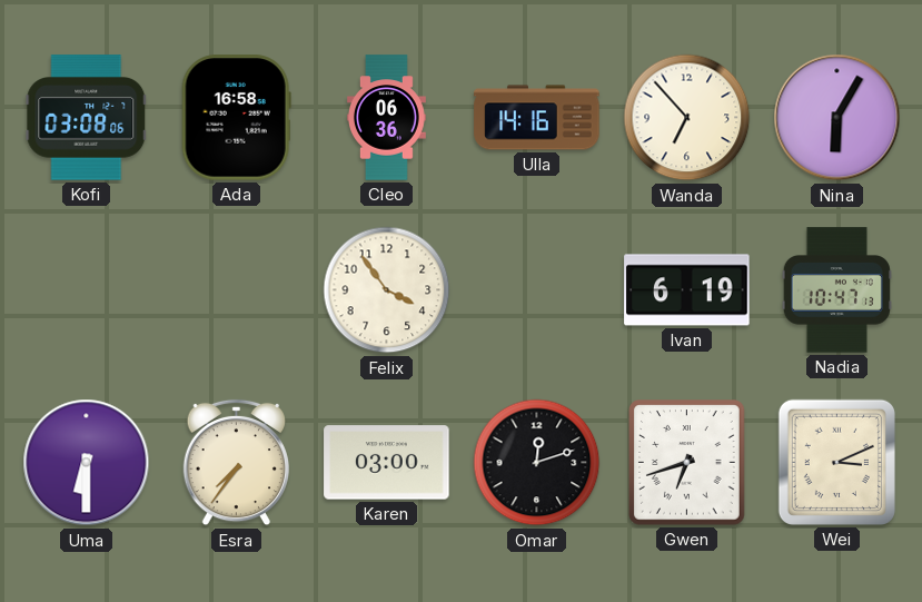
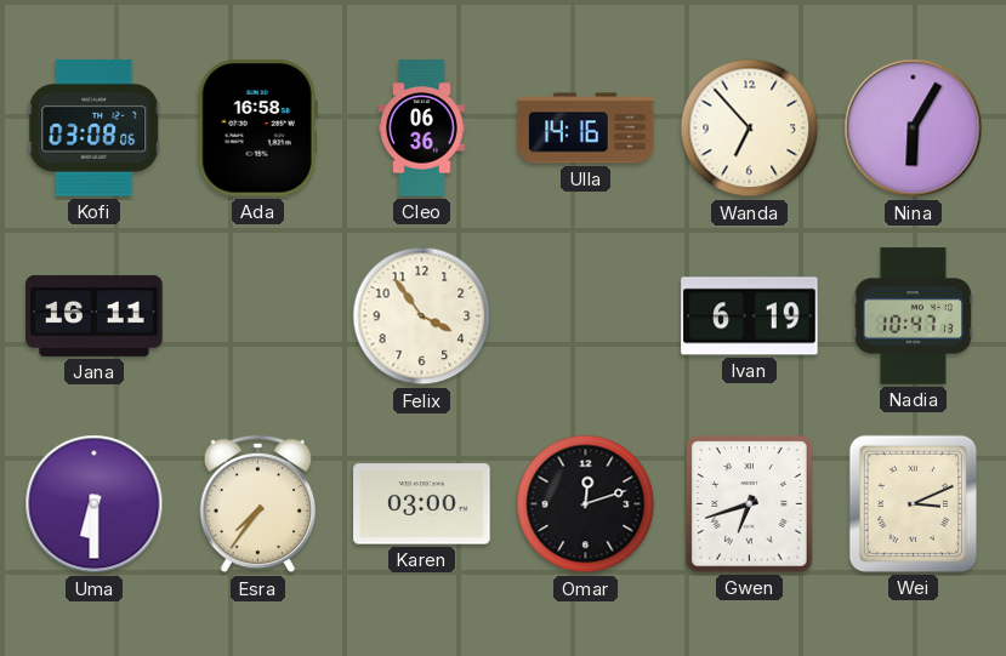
Jana: none -> 16:11
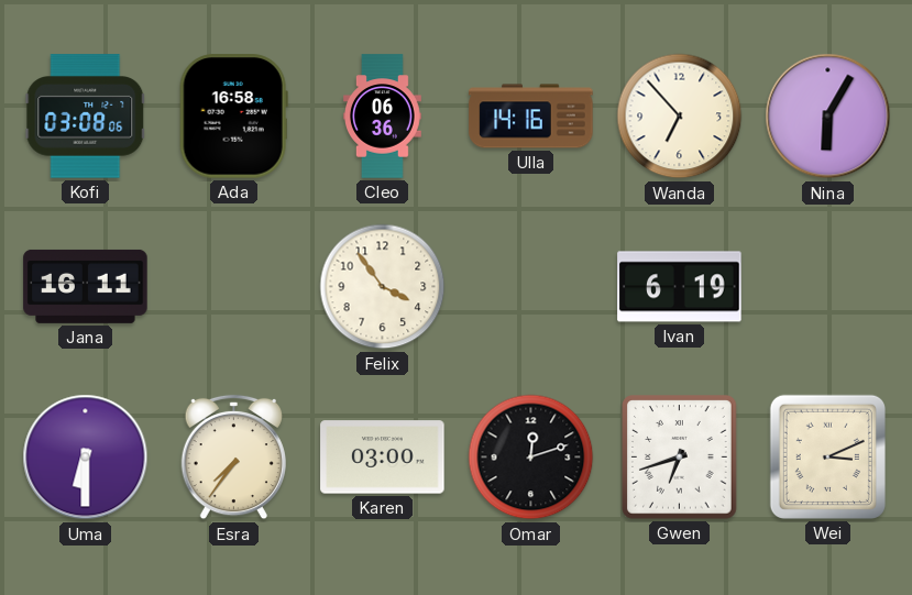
Nadia: 10:47 -> none
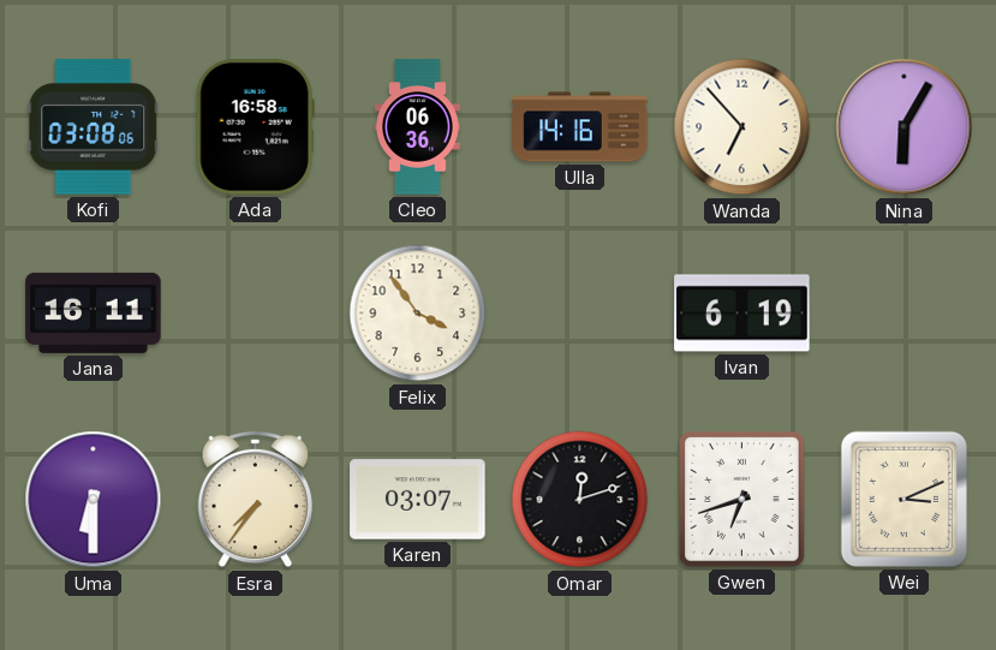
Karen: 03:00 -> 03:07
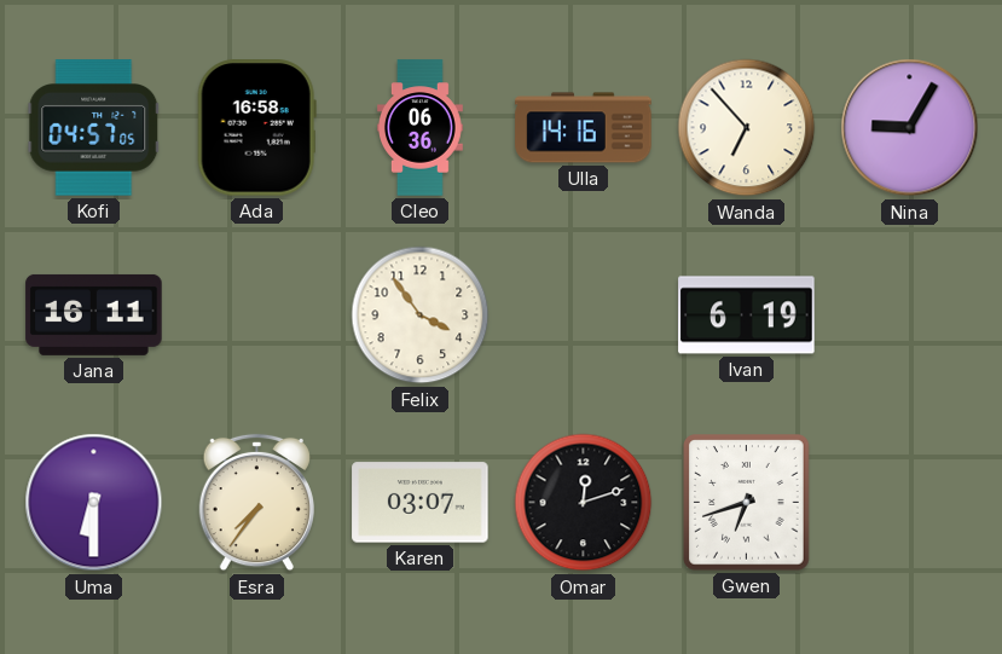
Kofi: 03:08 -> 04:57
Nina: 6:05 -> 9:05
Wei: 3:11 -> none
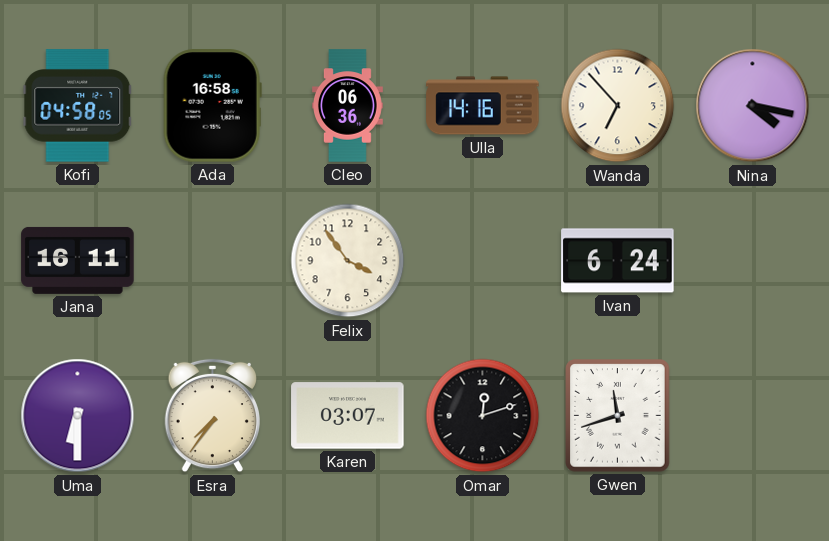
Kofi: 04:57 -> 04:58
Nina: 9:05 -> 4:17
Ivan: 6:19 -> 6:24
Gwen: 6:42 -> 11:42
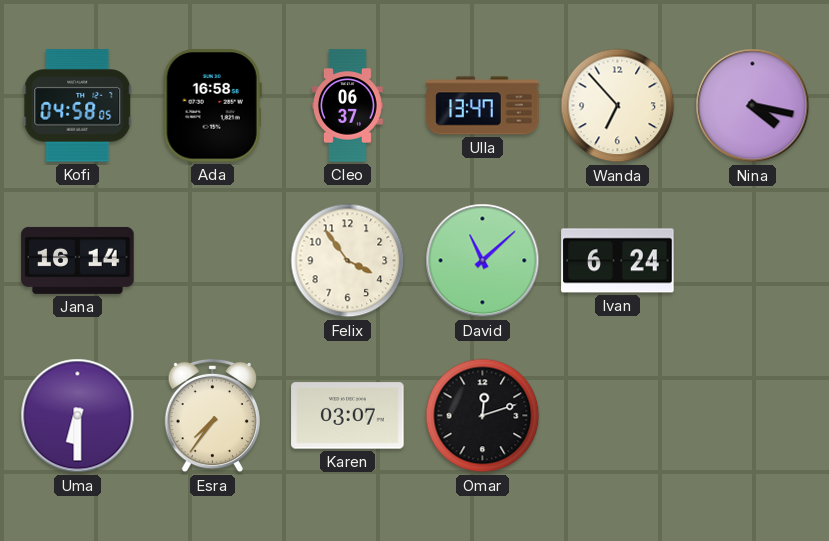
Cleo: 06:36 -> 06:37
Ulla: 14:16 -> 13:47
Jana: 16:11 -> 16:14
David: none -> 11:08
Gwen: 11:42 -> none
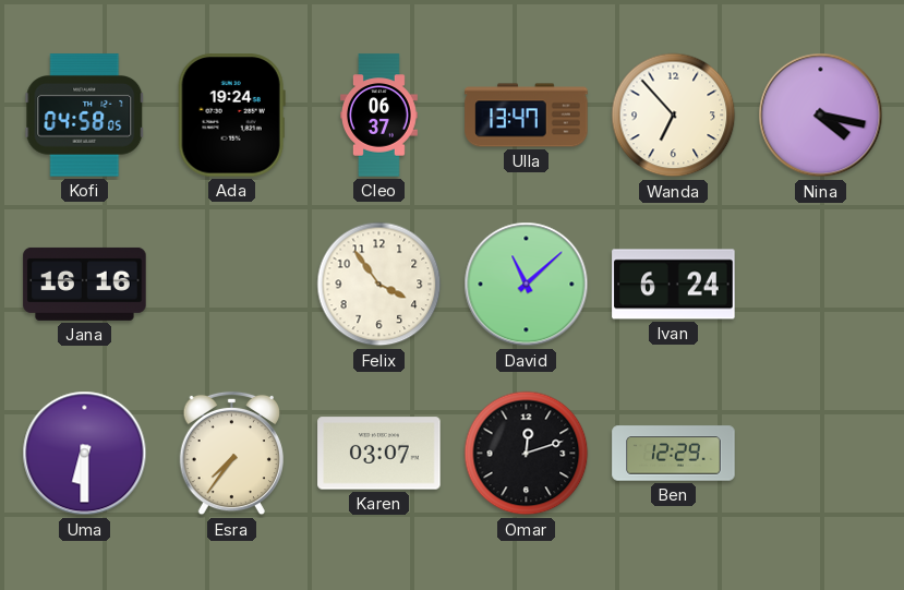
Ada: 16:58 -> 19:24
Jana: 16:14 -> 16:16
Ben: none -> 12:29
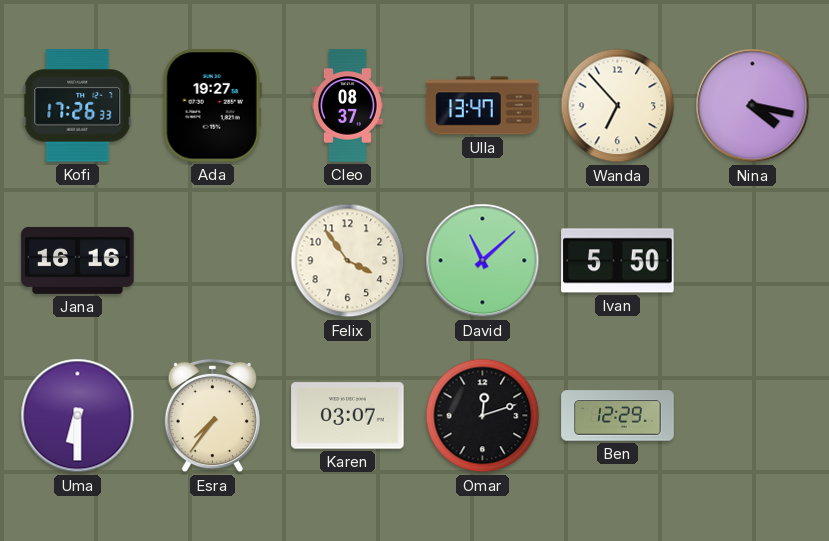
Kofi: 04:58 -> 17:26
Ada: 19:24 -> 19:27
Cleo: 06:37 -> 08:37
Ivan: 6:24 -> 5:50
